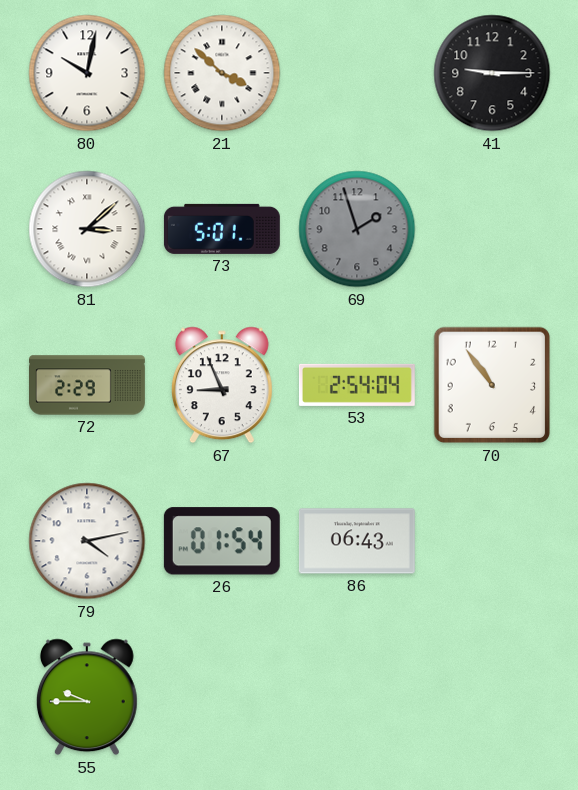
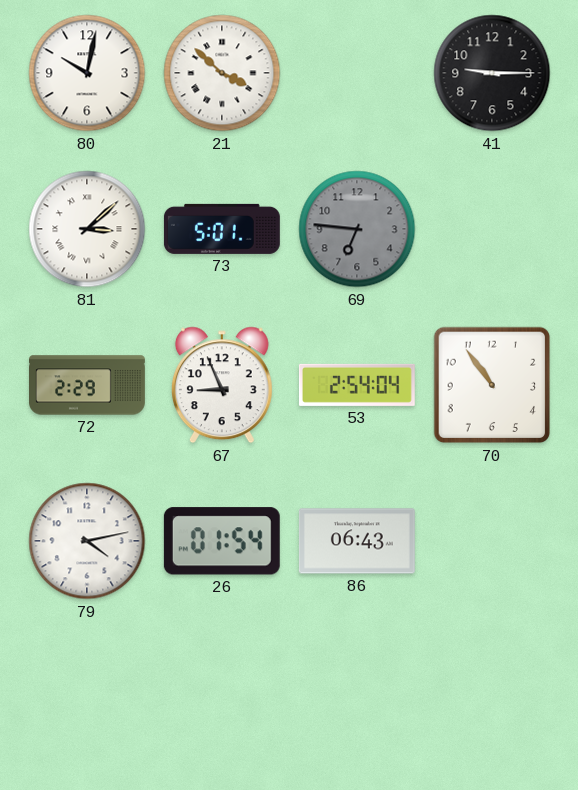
69: 1:57 -> 6:46
55: 9:45 -> none
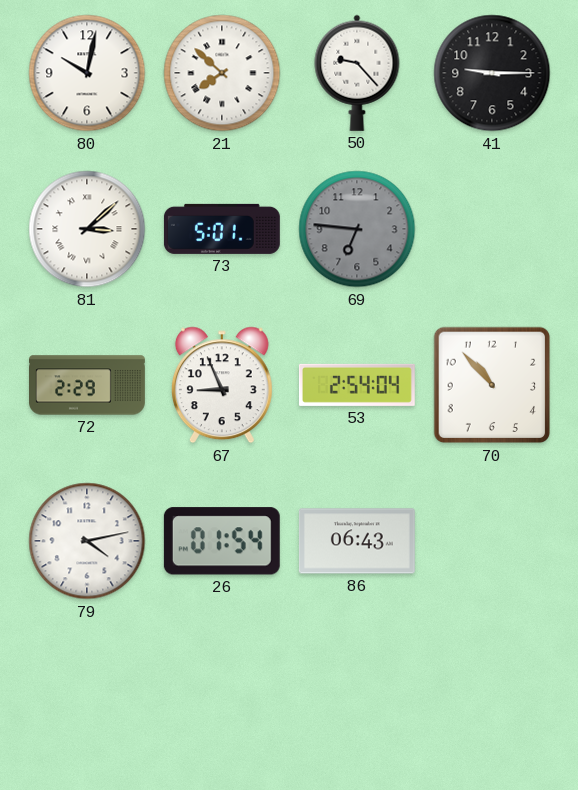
21: 3:52 -> 7:52
50: none -> 9:23
70: 10:54 -> 10:53
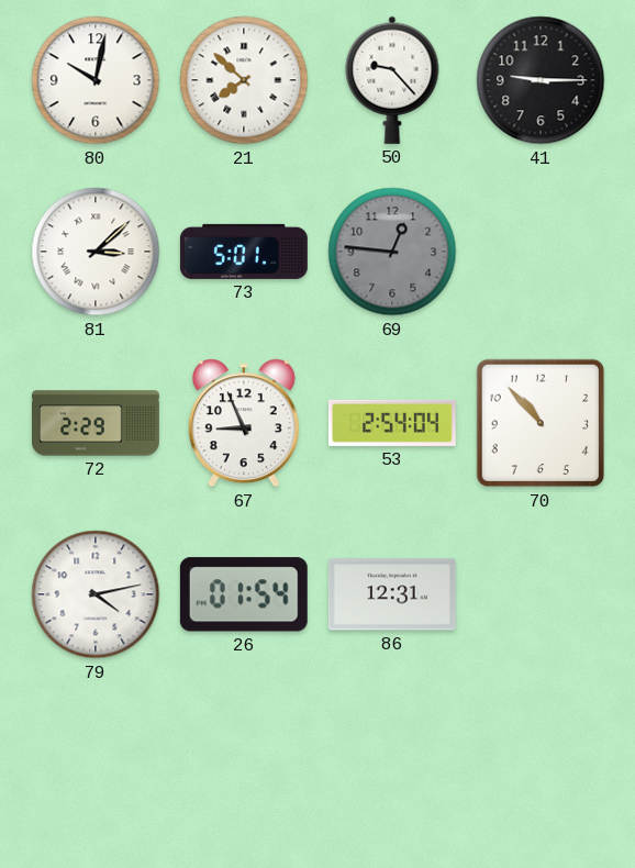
69: 6:46 -> 12:46
86: 06:43 -> 12:31
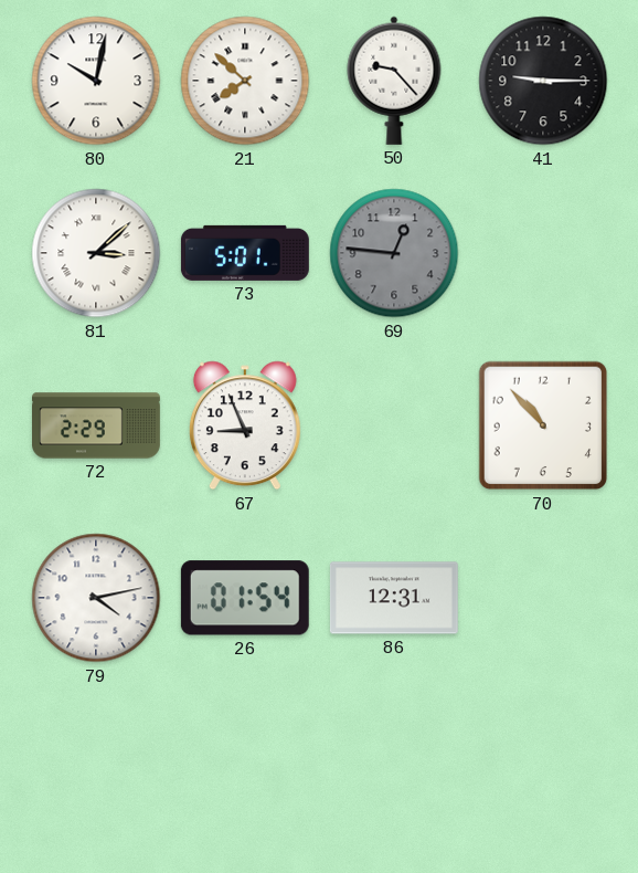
53: 2:54 -> none
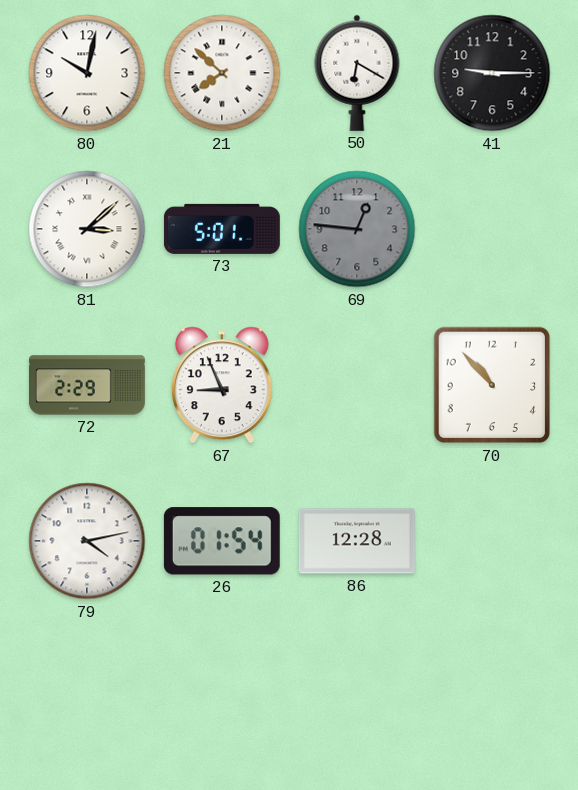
50: 9:23 -> 6:20
86: 12:31 -> 12:28
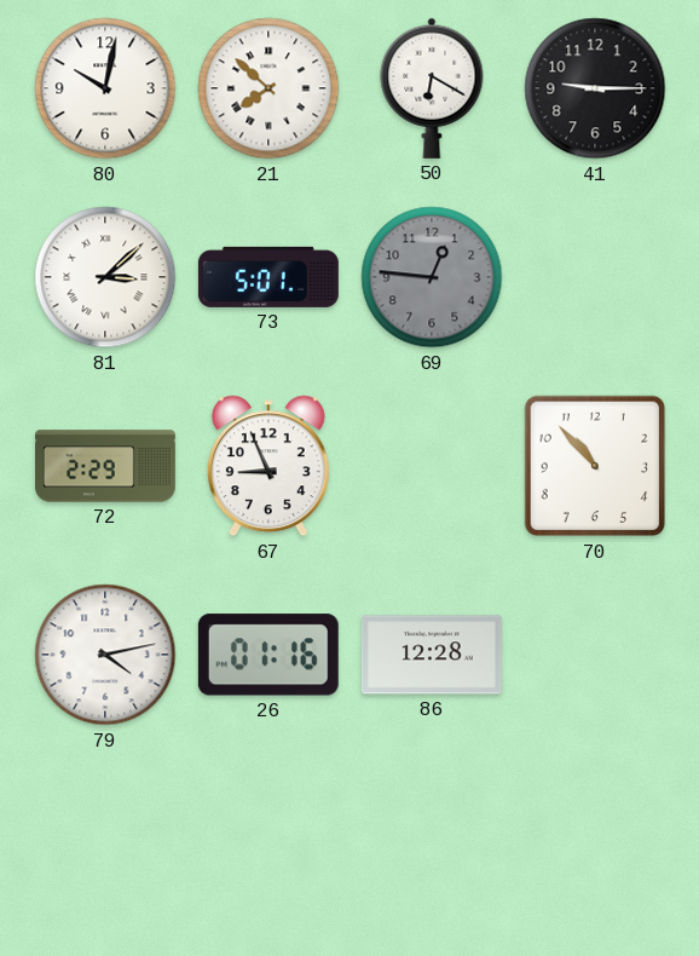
26: 01:54 -> 01:16
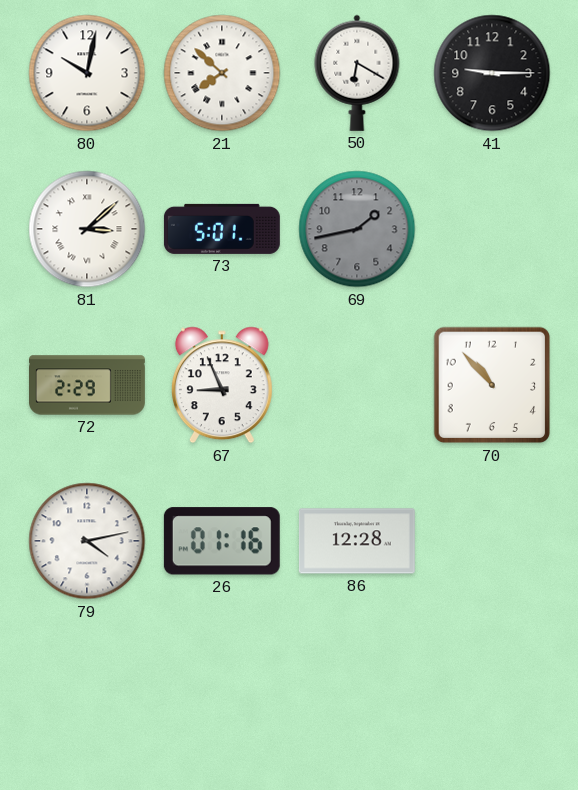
69: 12:46 -> 1:43
